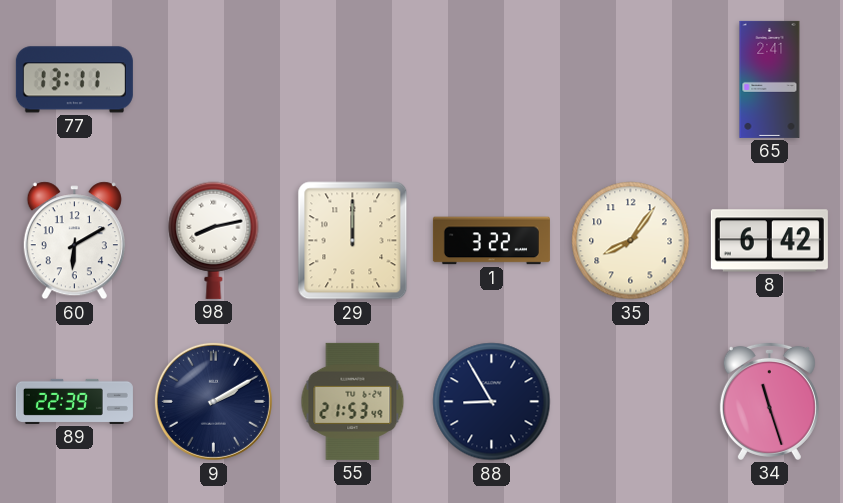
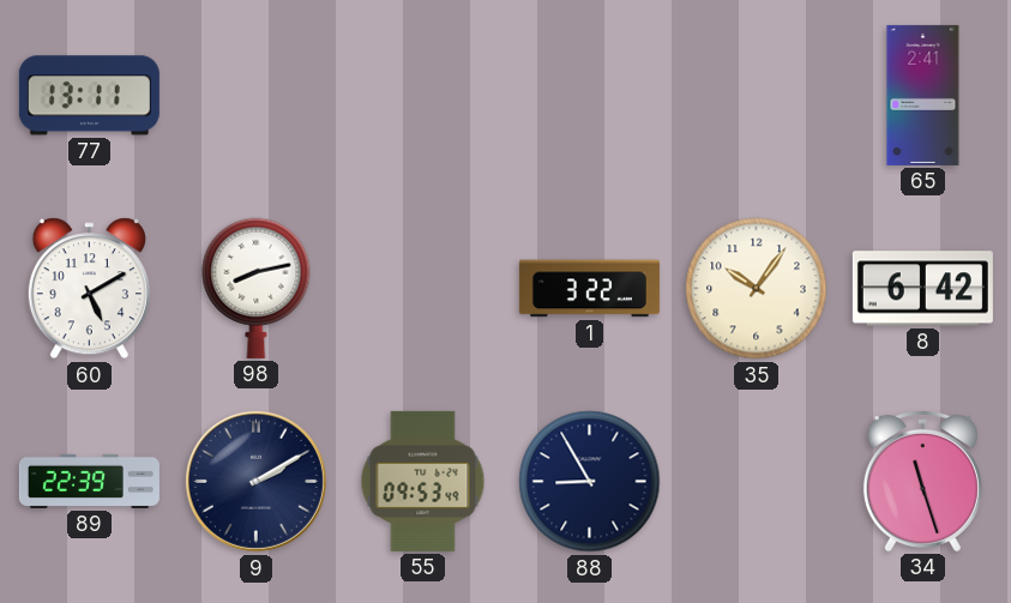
60: 6:10 -> 5:10
29: 12:00 -> none
35: 8:06 -> 10:06
55: 21:53 -> 09:53
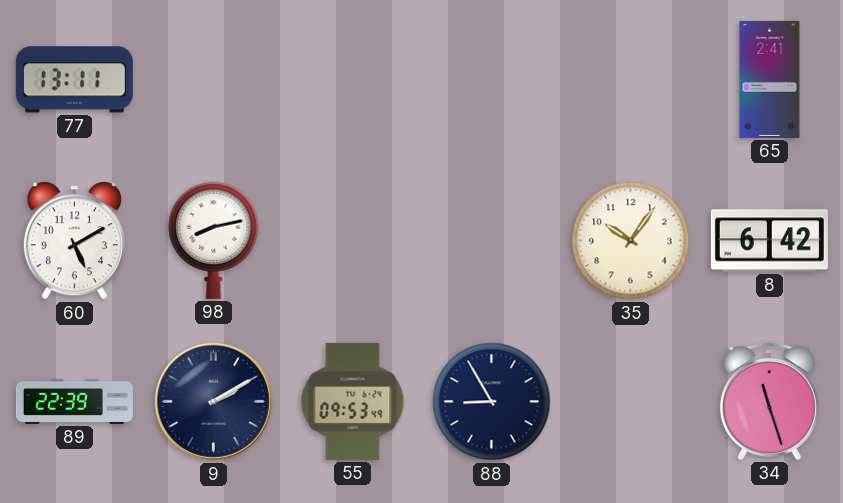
1: 3:22 -> none
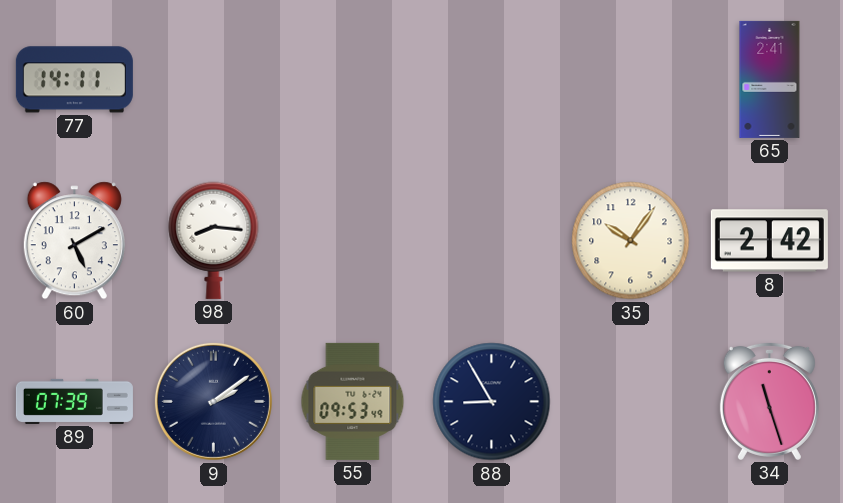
77: 13:11 -> 14:11
98: 8:13 -> 8:16
8: 6:42 -> 2:42
89: 22:39 -> 07:39
9: 2:10 -> 2:09
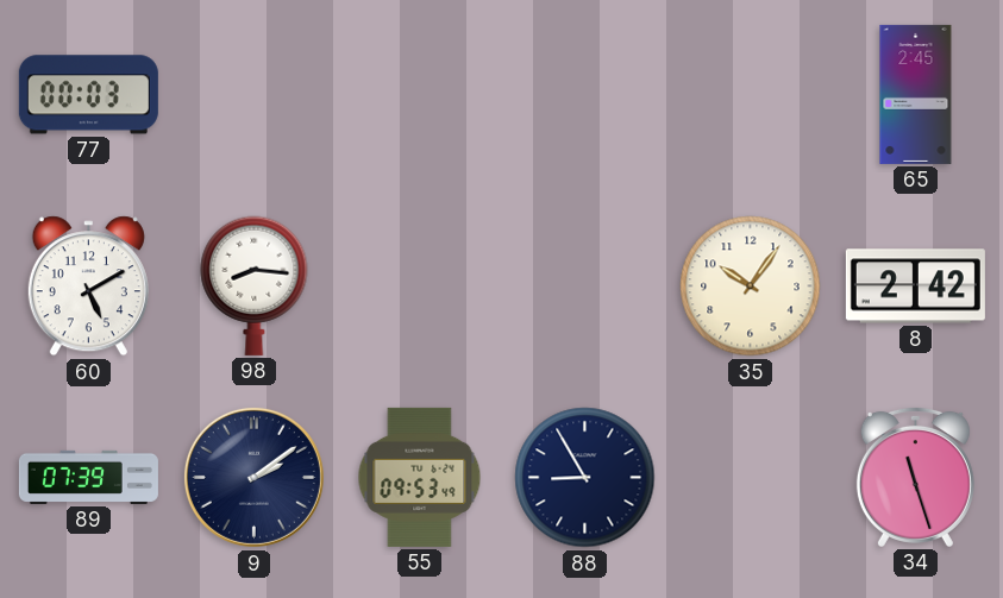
77: 14:11 -> 00:03
65: 2:41 -> 2:45
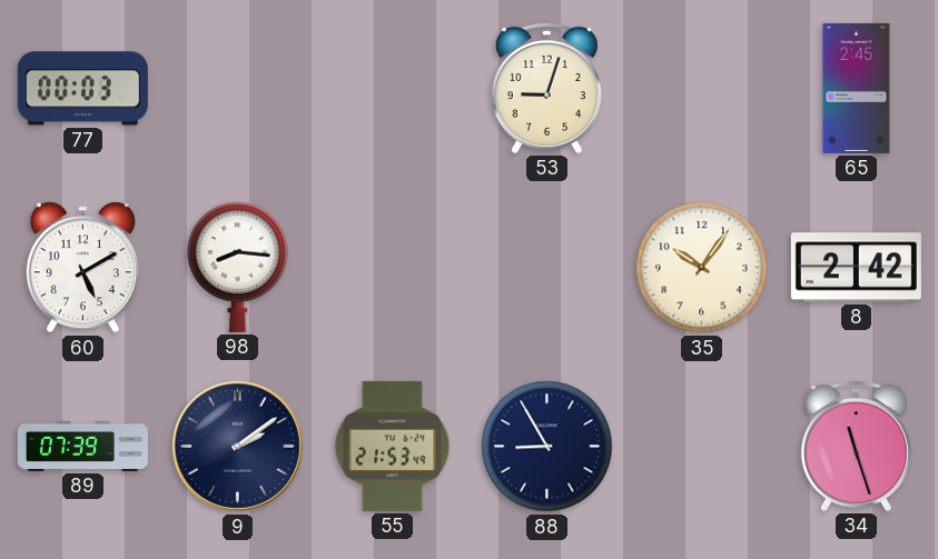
53: none -> 9:03
55: 09:53 -> 21:53
